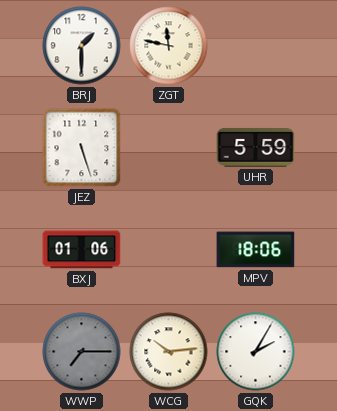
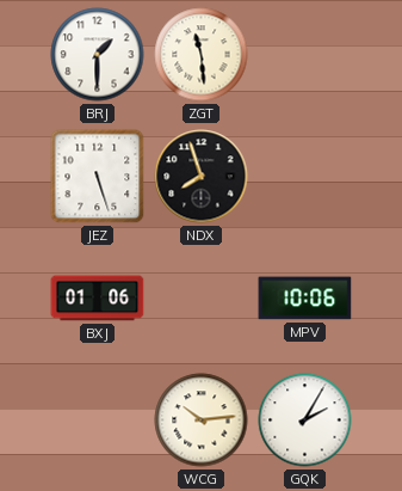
ZGT: 11:47 -> 11:29
NDX: none -> 7:57
UHR: 5:59 -> none
MPV: 18:06 -> 10:06
WWP: 7:15 -> none
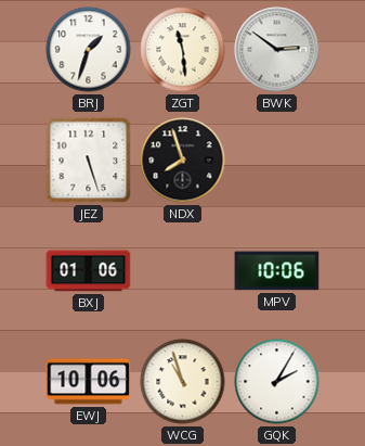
BRJ: 1:30 -> 1:33
BWK: none -> 2:51
EWJ: none -> 10:06
WCG: 10:14 -> 10:57
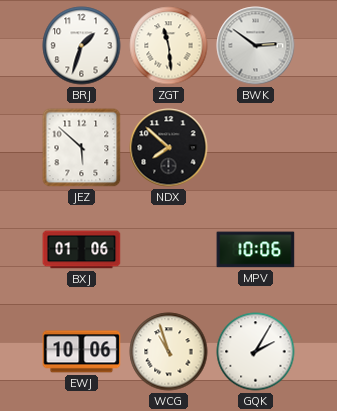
JEZ: 5:27 -> 5:52
NDX: 7:57 -> 7:52
